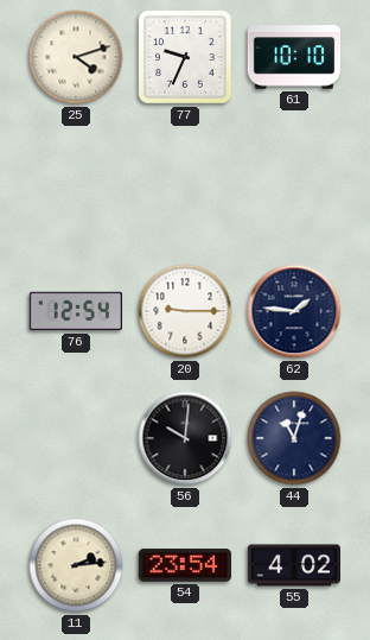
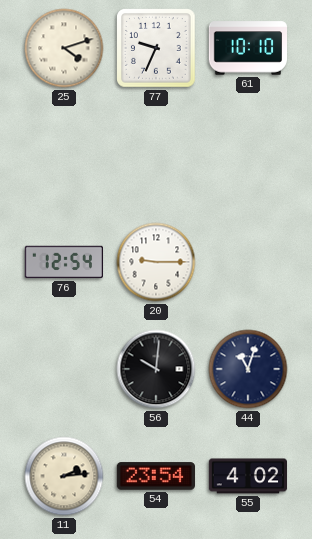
62: 1:46 -> none
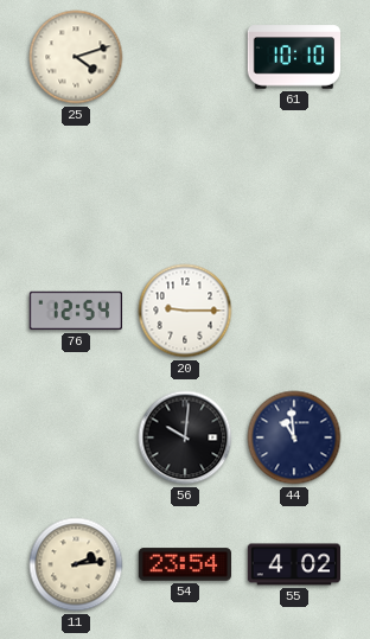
77: 9:34 -> none
44: 11:03 -> 10:59
